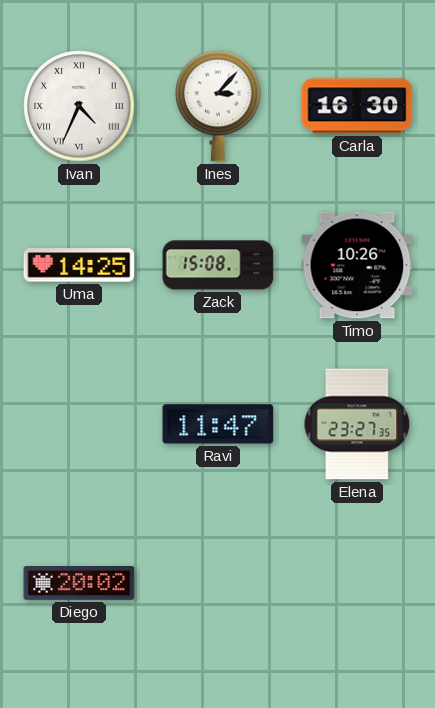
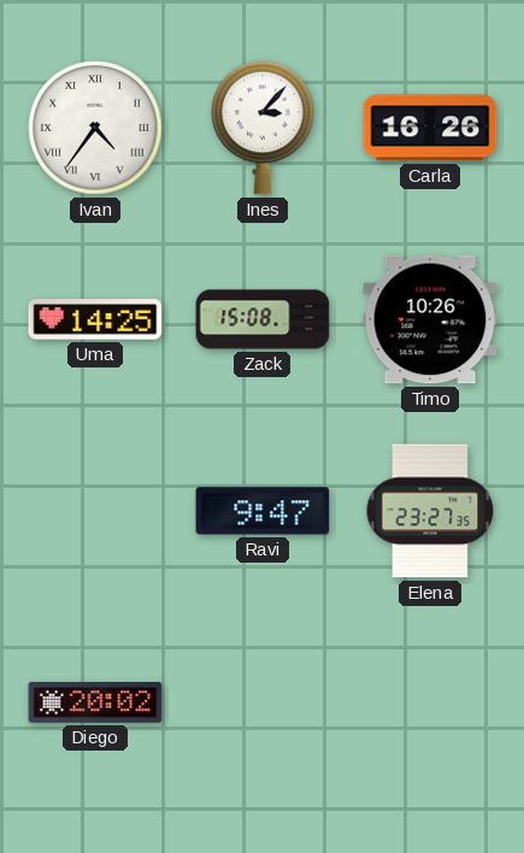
Ivan: 4:34 -> 4:36
Carla: 16:30 -> 16:26
Ravi: 11:47 -> 9:47
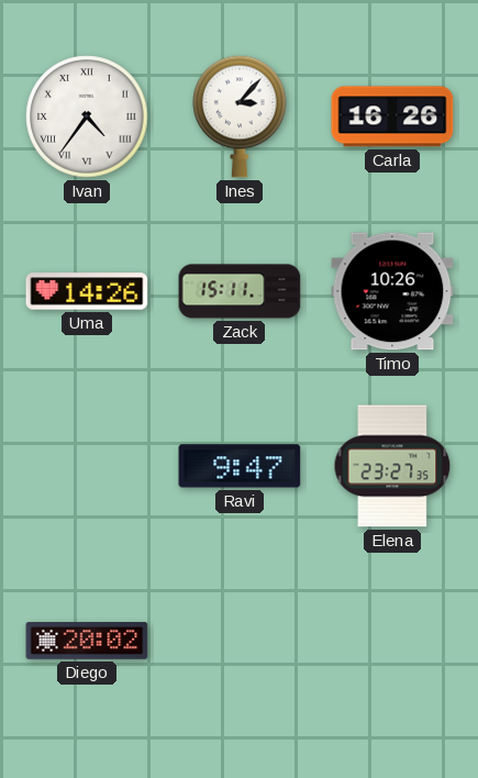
Uma: 14:25 -> 14:26
Zack: 15:08 -> 15:11
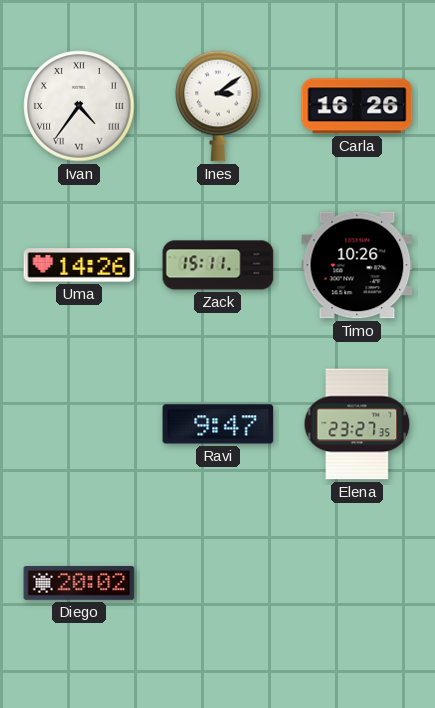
Ines: 3:07 -> 3:09
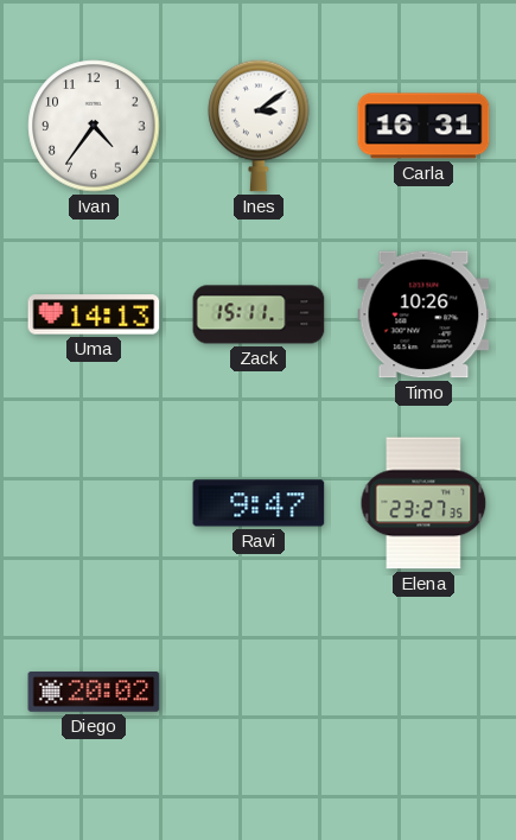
Ivan numerals: Roman -> Arabic
Carla: 16:26 -> 16:31
Uma: 14:26 -> 14:13
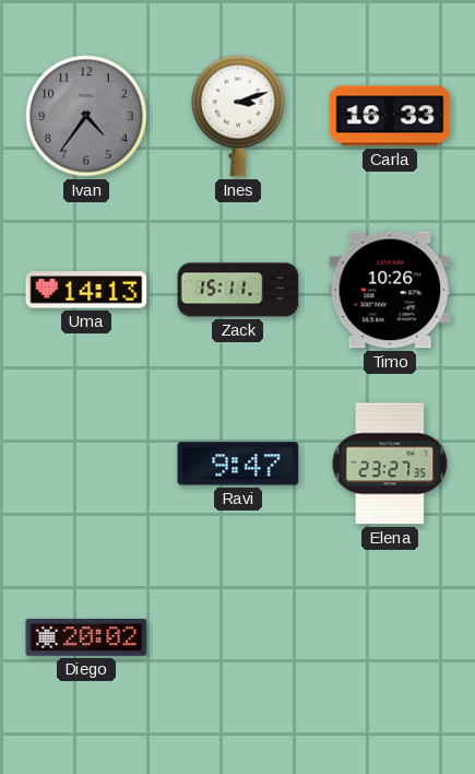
Ivan dial: white -> grey
Ines: 3:09 -> 3:12
Carla: 16:31 -> 16:33
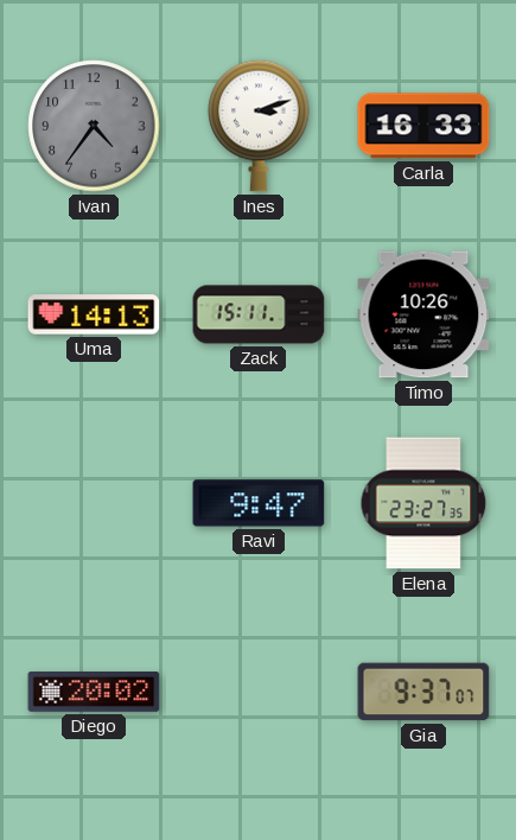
Gia: none -> 9:37
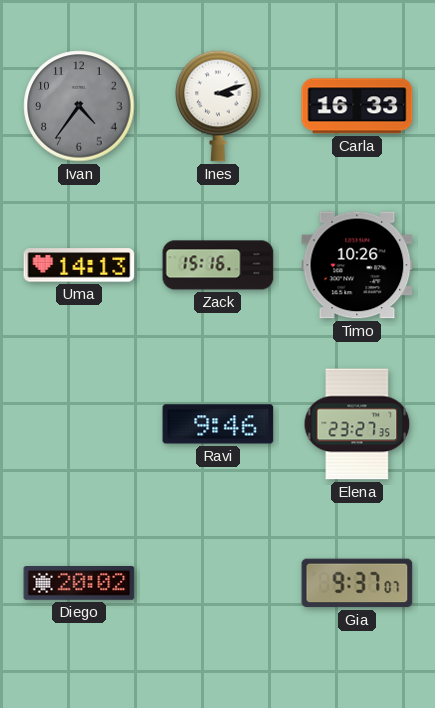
Zack: 15:11 -> 15:16
Ravi: 9:47 -> 9:46
